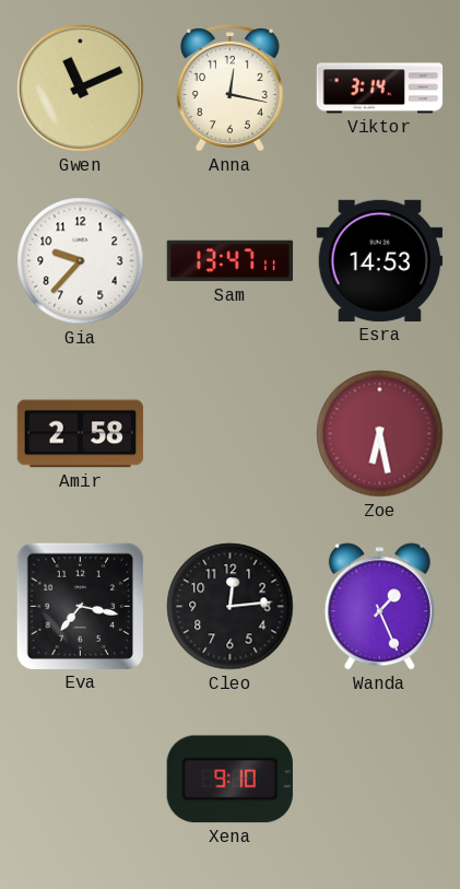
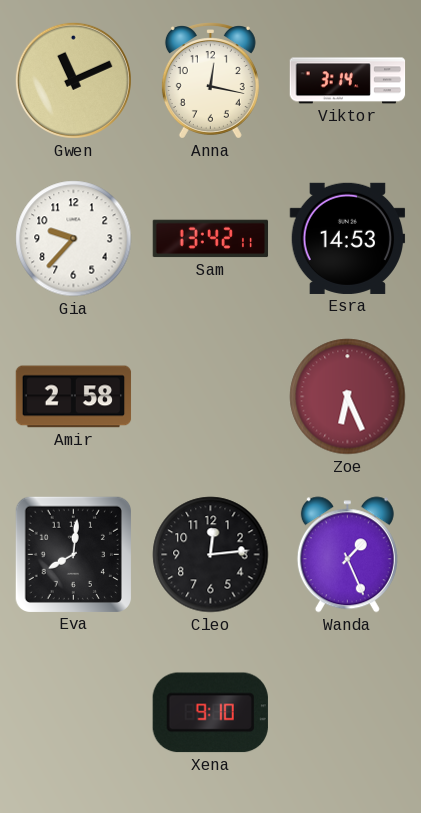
Sam: 13:47 -> 13:42
Zoe: 6:28 -> 6:26
Eva: 7:17 -> 8:01
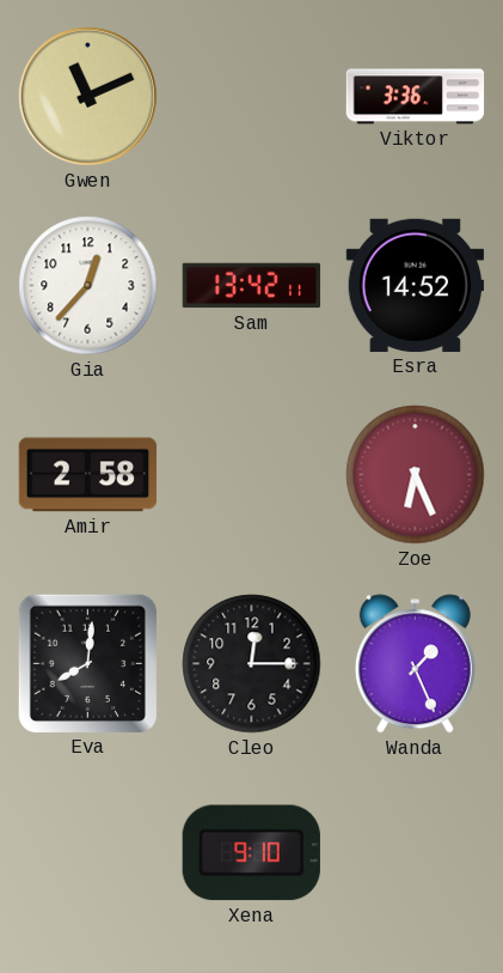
Anna: 12:17 -> none
Viktor: 3:14 -> 3:36
Gia: 9:37 -> 12:37
Esra: 14:53 -> 14:52
Cleo: 12:14 -> 12:15
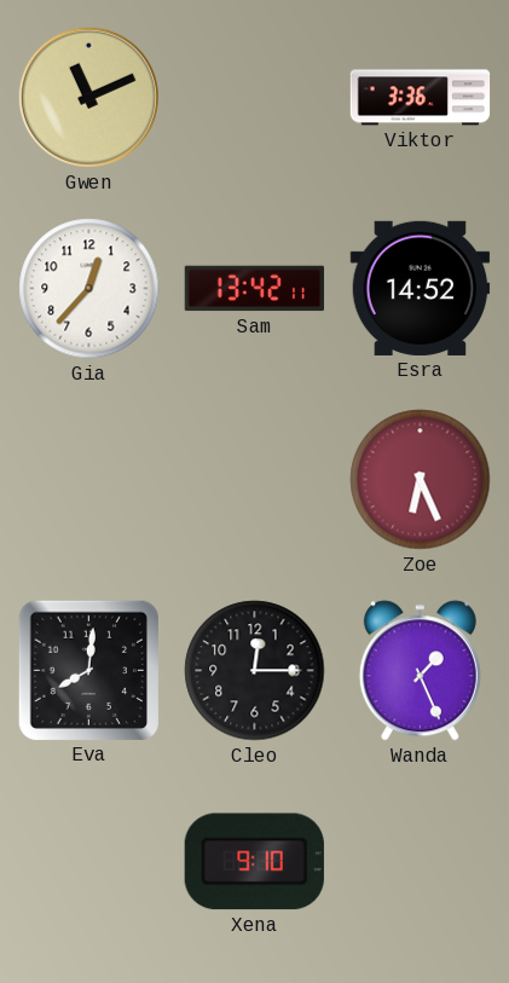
Amir: 2:58 -> none
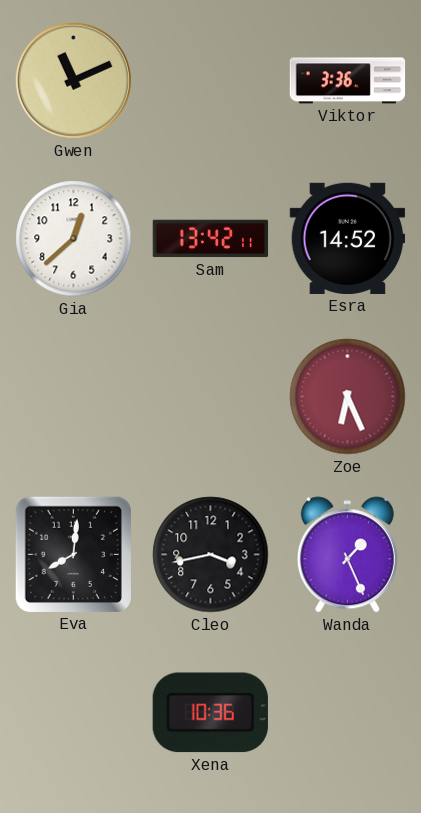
Gia: 12:37 -> 12:38
Cleo: 12:15 -> 3:43
Xena: 9:10 -> 10:36
